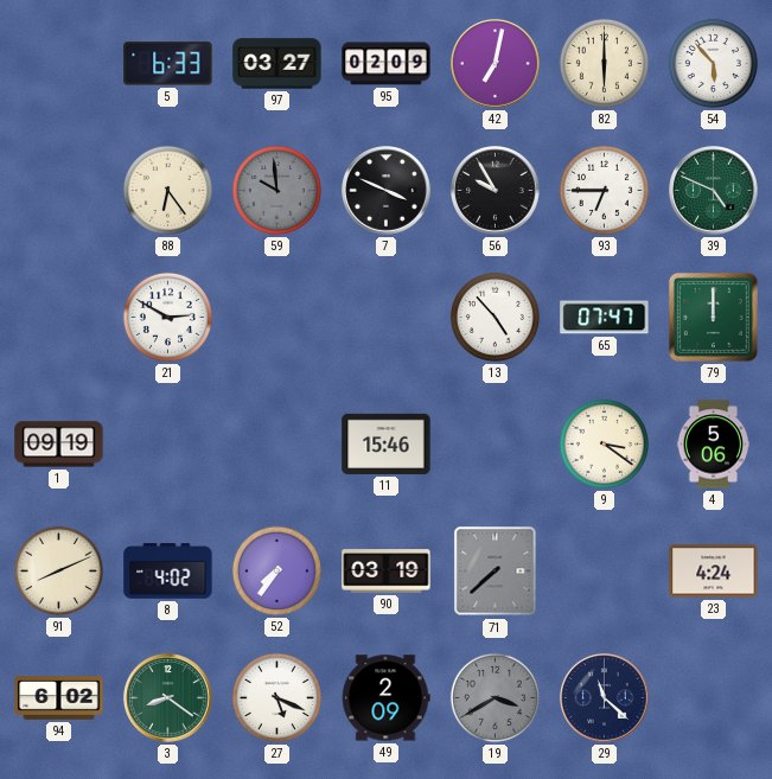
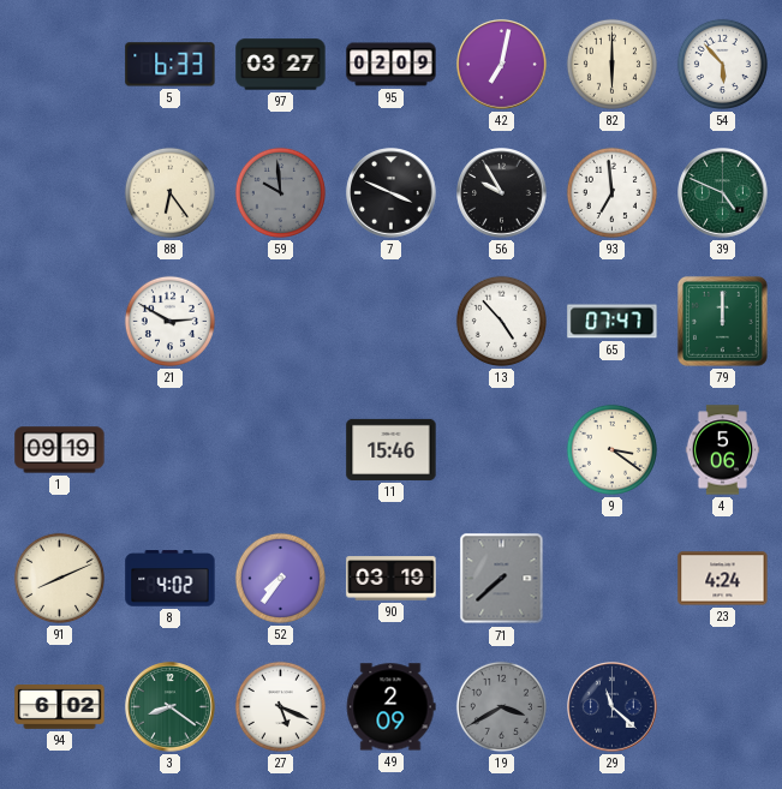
93: 6:45 -> 6:59
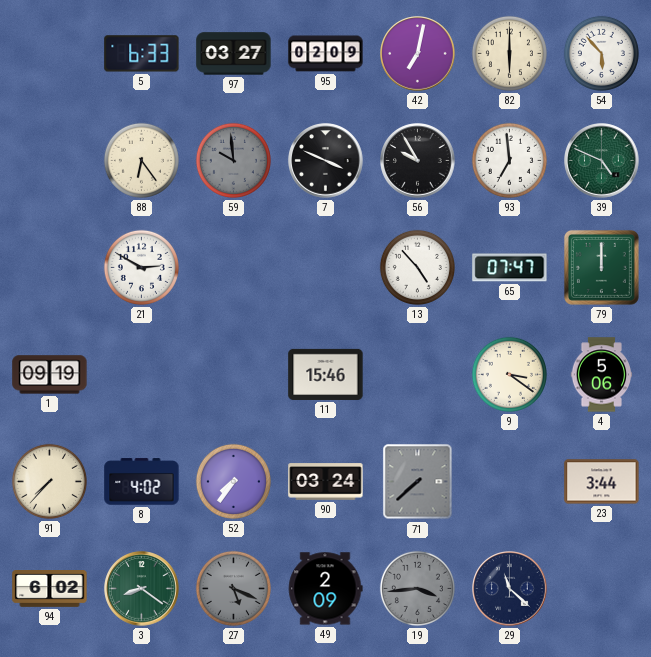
91: 8:11 -> 7:37
90: 03:19 -> 03:24
23: 4:24 -> 3:44
27 dial: white -> grey
19: 3:40 -> 3:44
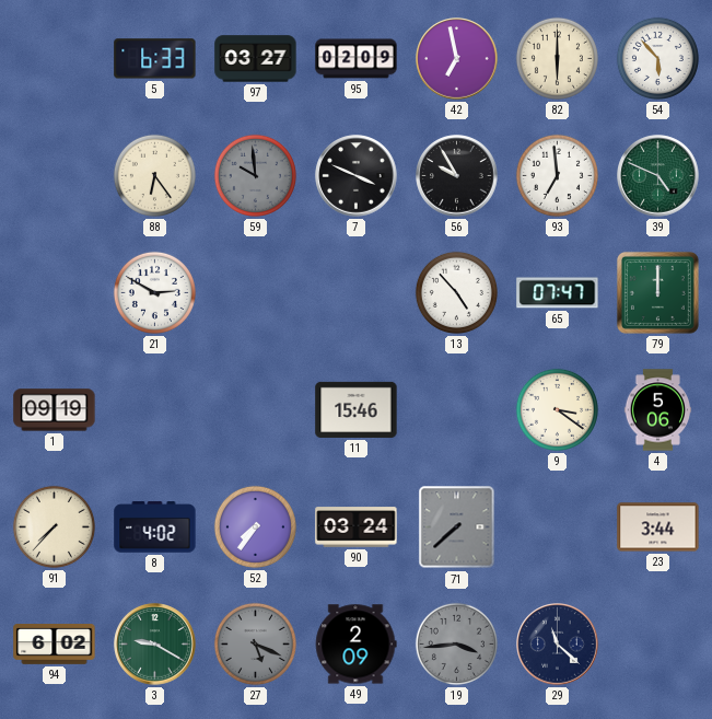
42: 7:02 -> 6:58
3: 8:21 -> 9:20
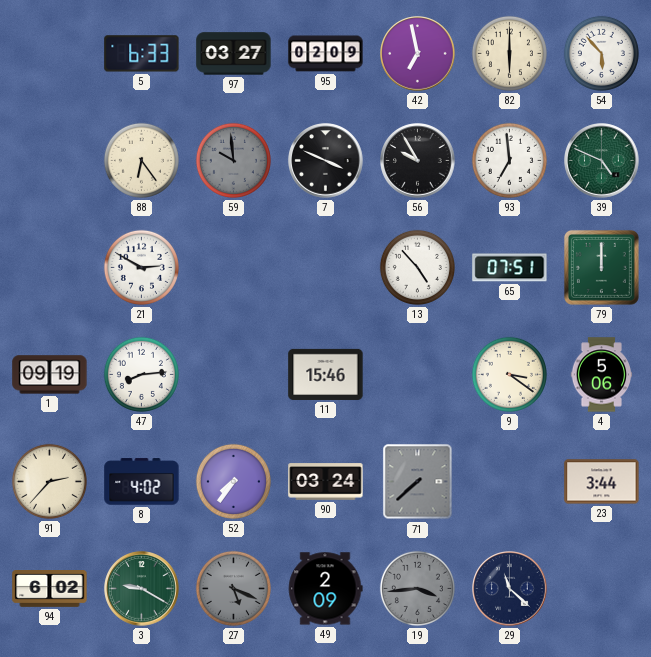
65: 07:47 -> 07:51
47: none -> 8:14
91: 7:37 -> 2:37
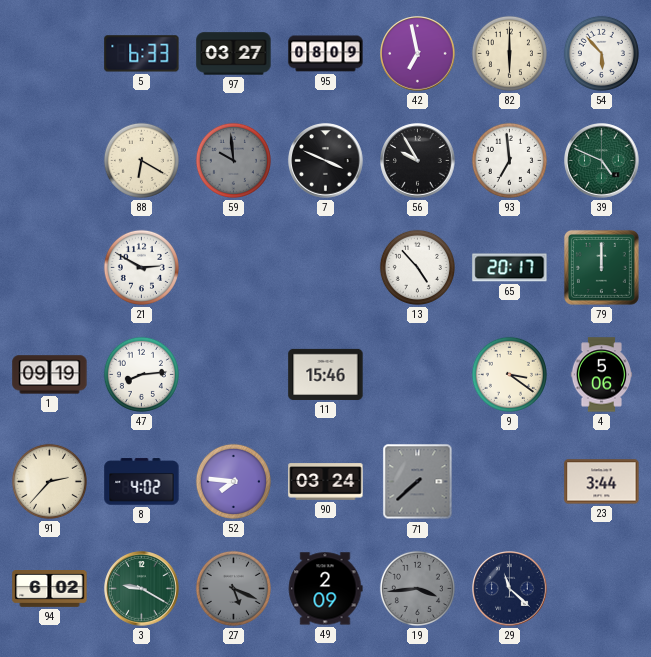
95: 02:09 -> 08:09
88: 6:24 -> 6:20
65: 07:51 -> 20:17
52: 7:36 -> 7:46
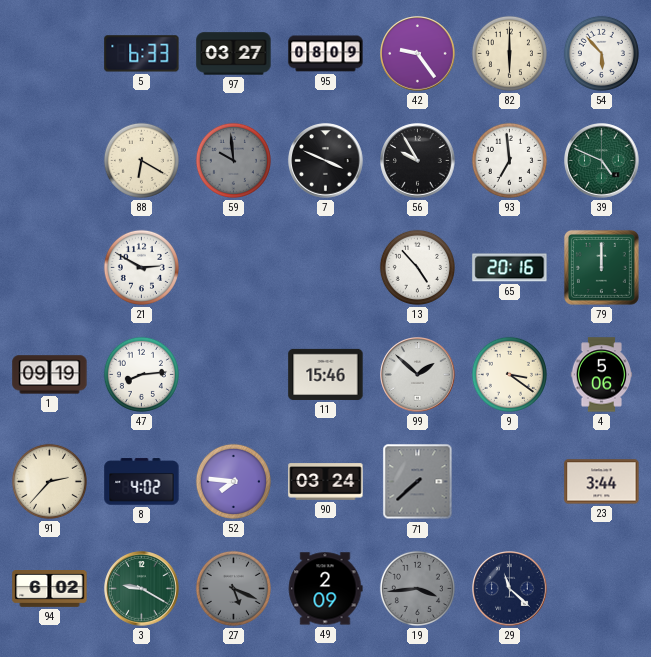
42: 6:58 -> 9:24
65: 20:17 -> 20:16
99: none -> 1:52
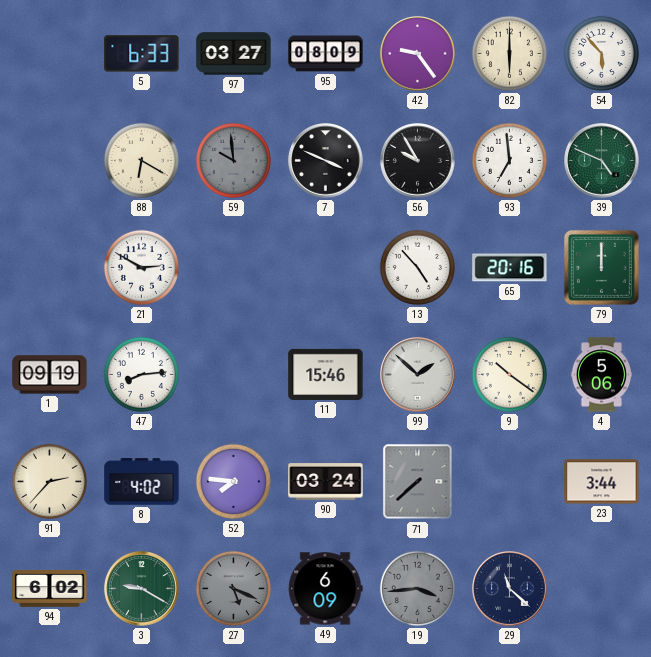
9: 3:21 -> 10:21
49: 2:09 -> 6:09
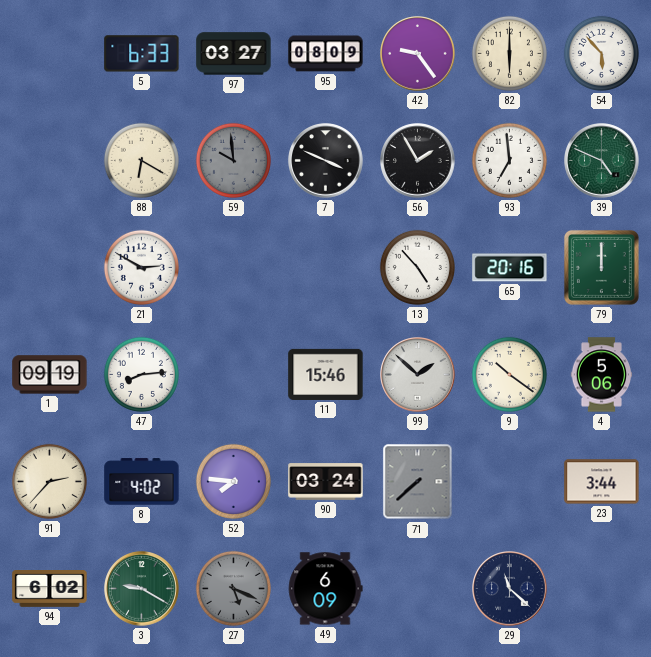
56: 9:55 -> 1:55
19: 3:44 -> none
